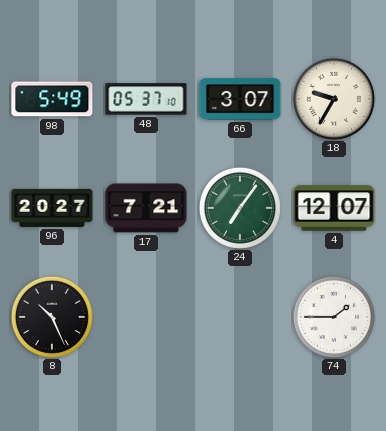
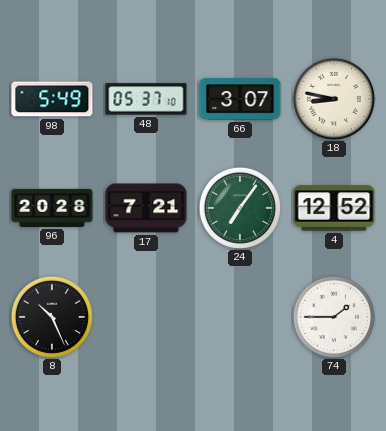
18: 9:35 -> 8:47
96: 20:27 -> 20:28
4: 12:07 -> 12:52
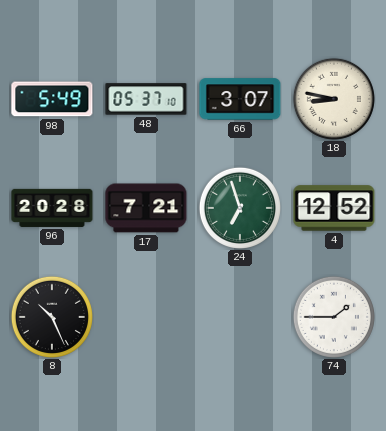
24: 7:06 -> 6:57
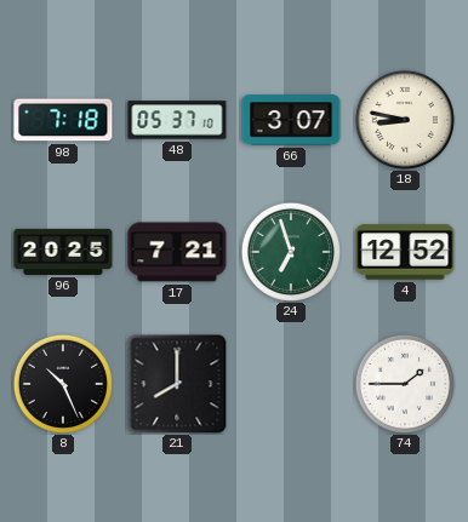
98: 5:49 -> 7:18
96: 20:28 -> 20:25
21: none -> 8:00
